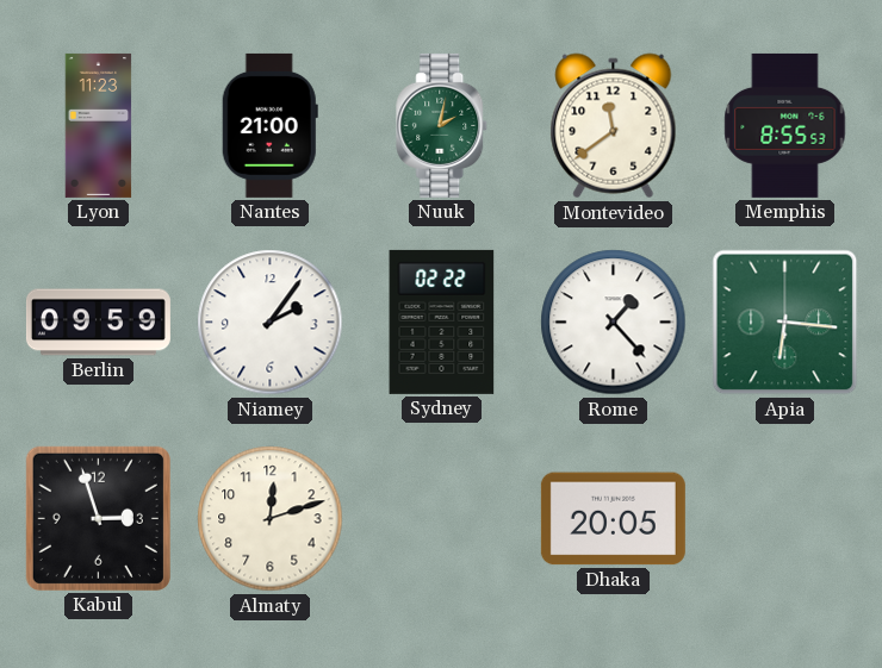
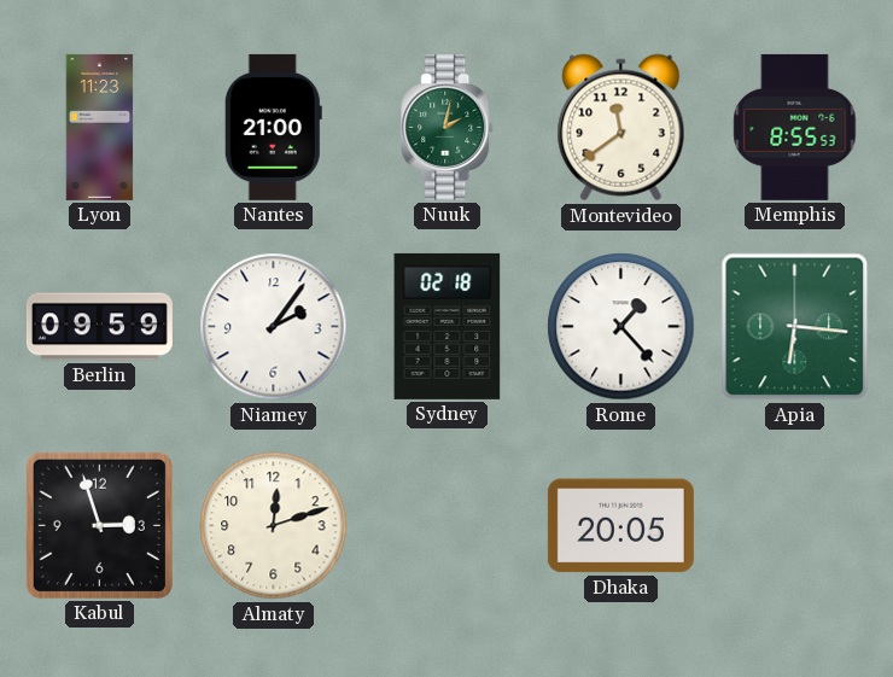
Sydney: 02:22 -> 02:18
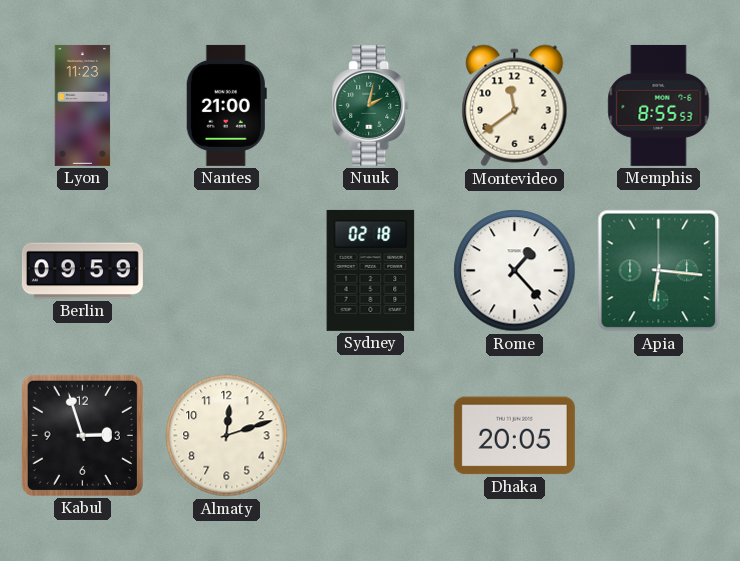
Niamey: 2:06 -> none
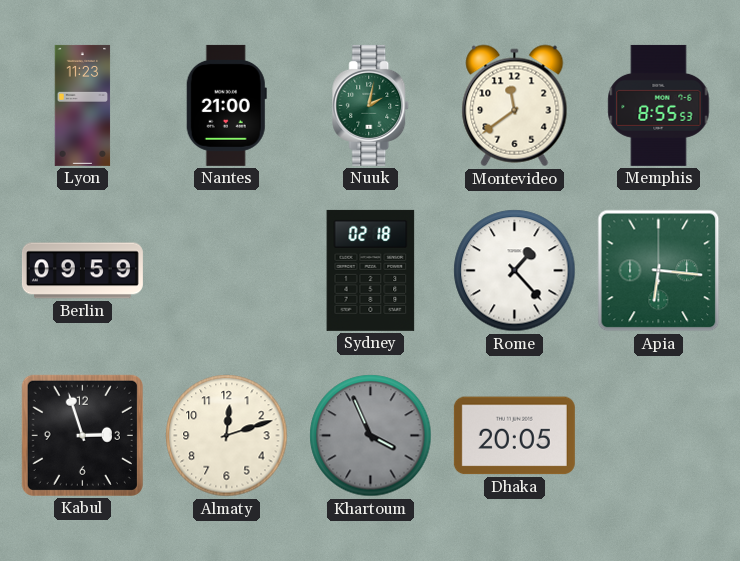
Khartoum: none -> 3:56
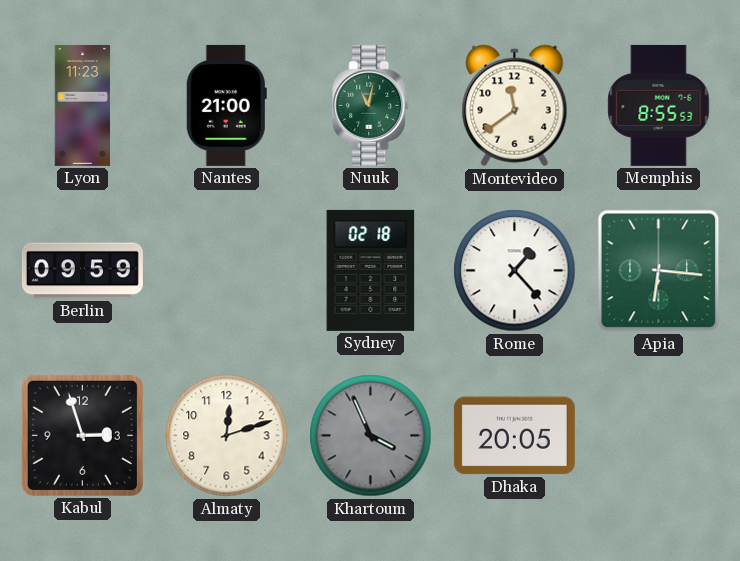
Nuuk: 2:02 -> 11:02
